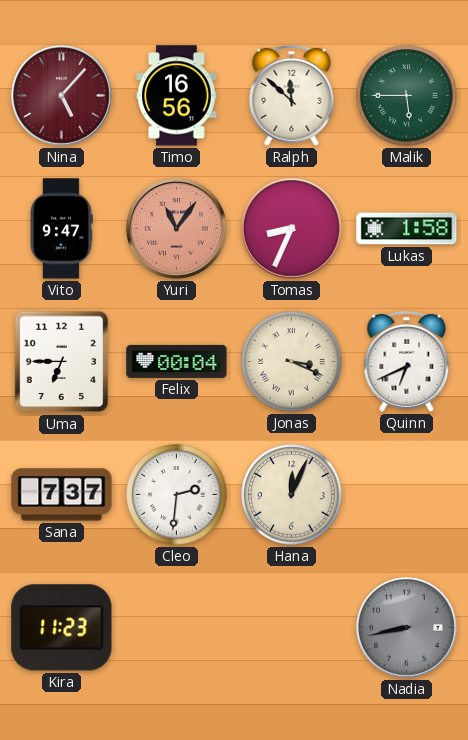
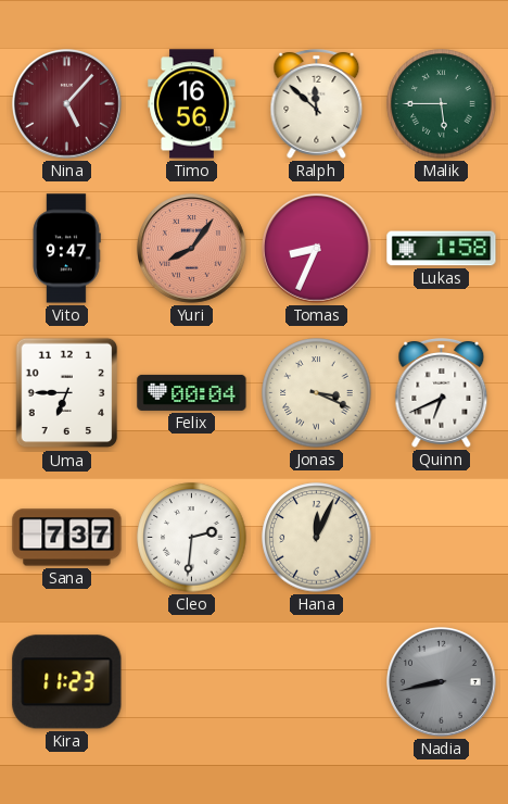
Yuri: 11:06 -> 8:06
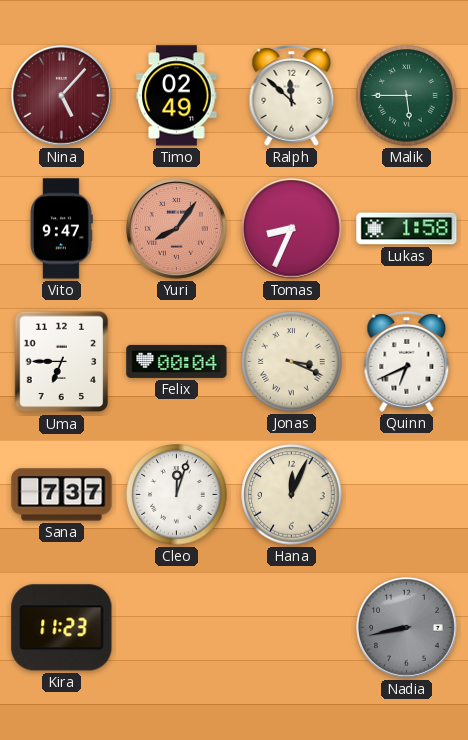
Timo: 16:56 -> 02:49
Cleo: 2:31 -> 12:03
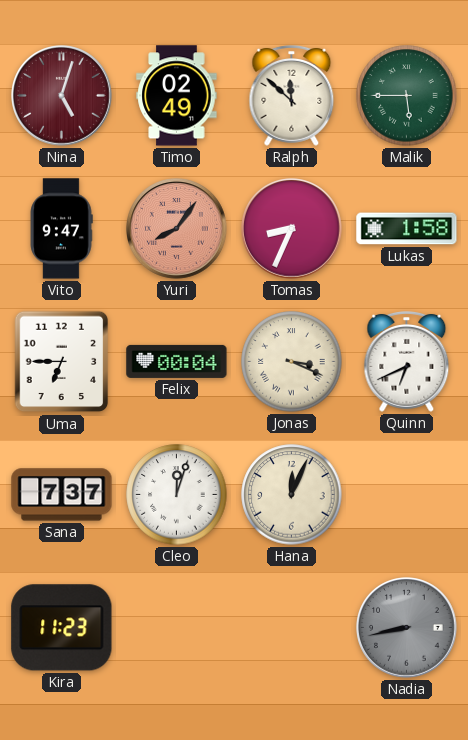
Nina: 5:07 -> 5:03
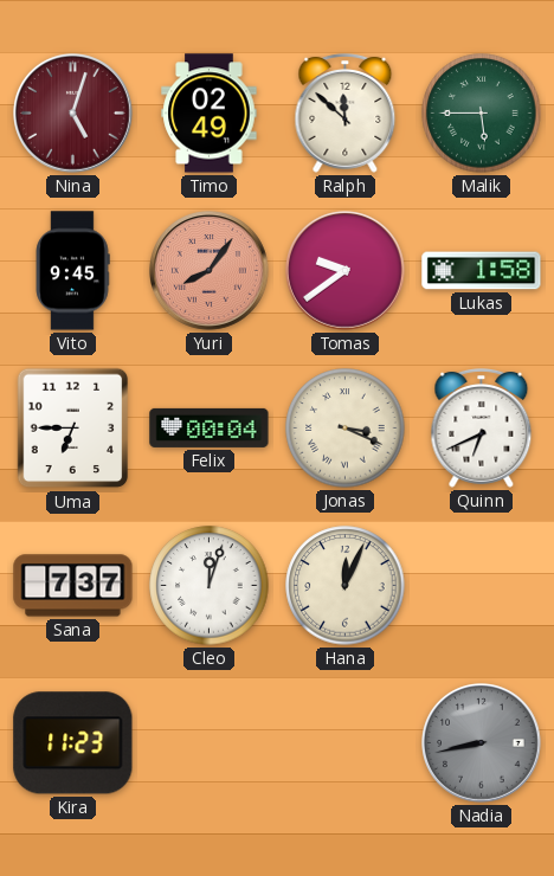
Vito: 9:47 -> 9:45
Tomas: 8:34 -> 9:39
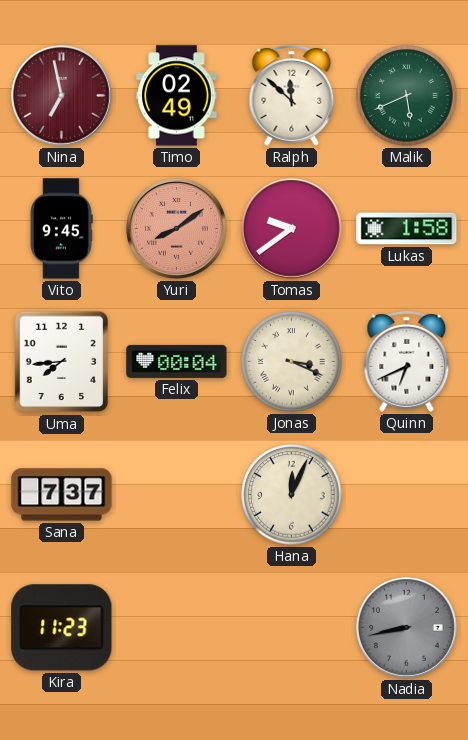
Nina: 5:03 -> 6:58
Malik: 5:45 -> 5:41
Yuri: 8:06 -> 8:09
Uma: 6:45 -> 7:44
Cleo: 12:03 -> none
